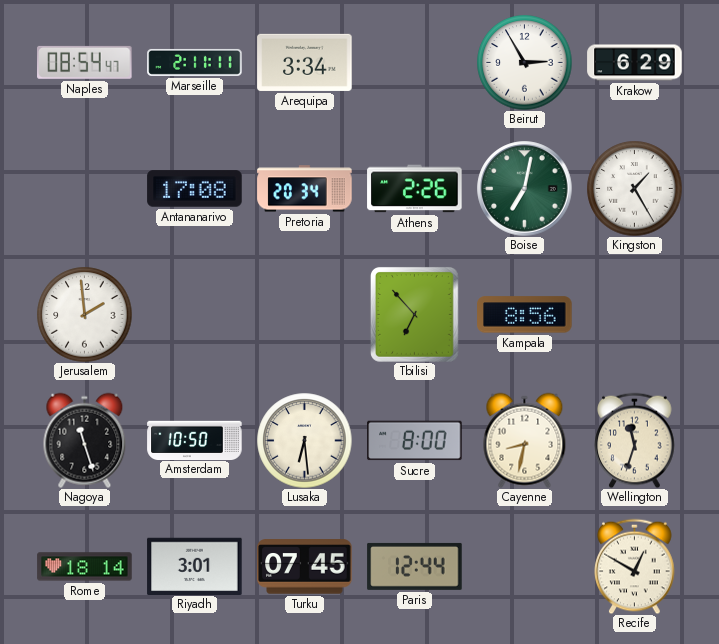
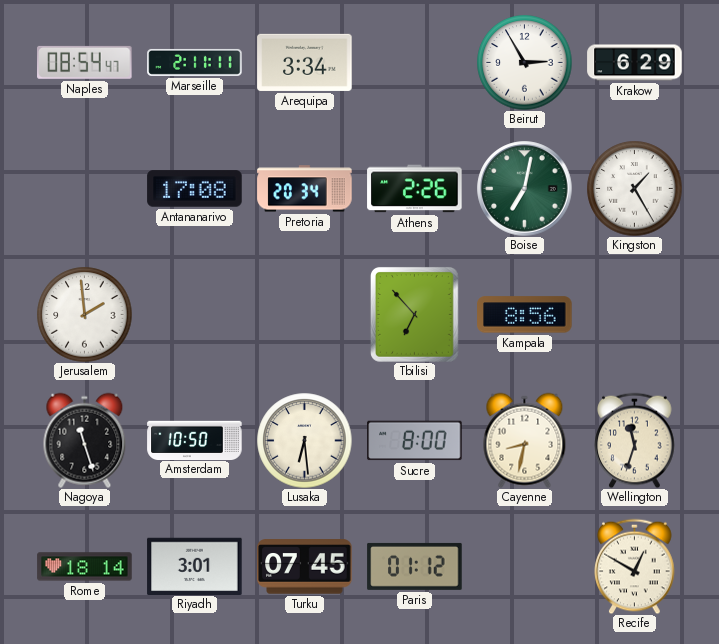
Paris: 12:44 -> 01:12
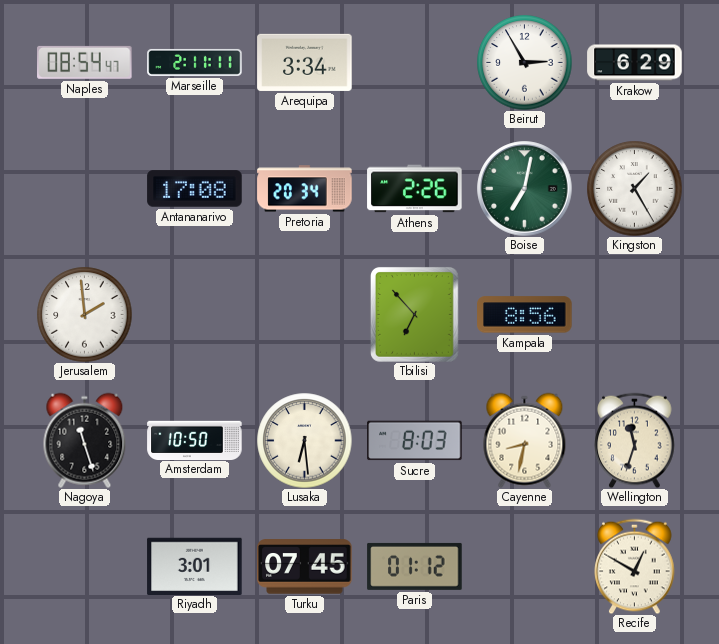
Sucre: 8:00 -> 8:03
Rome: 18:14 -> none
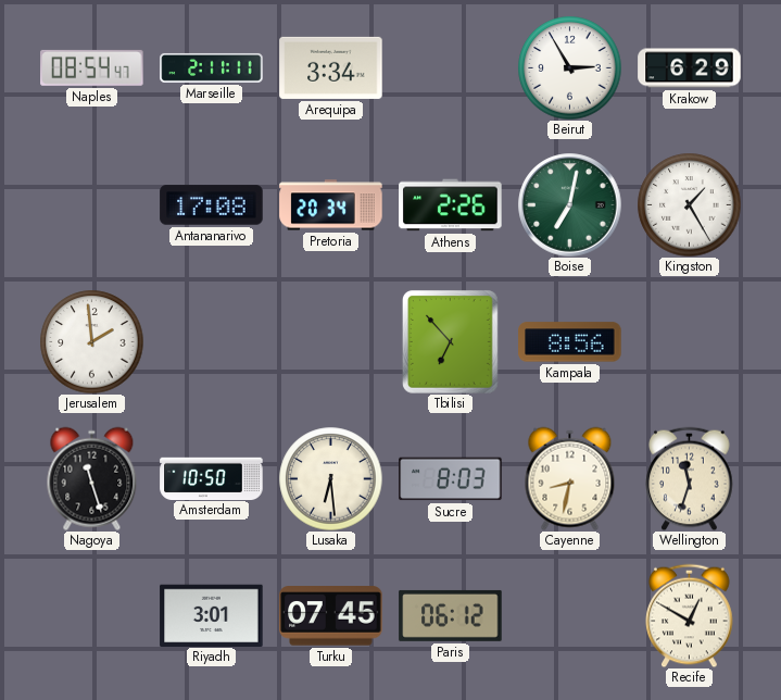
Paris: 01:12 -> 06:12
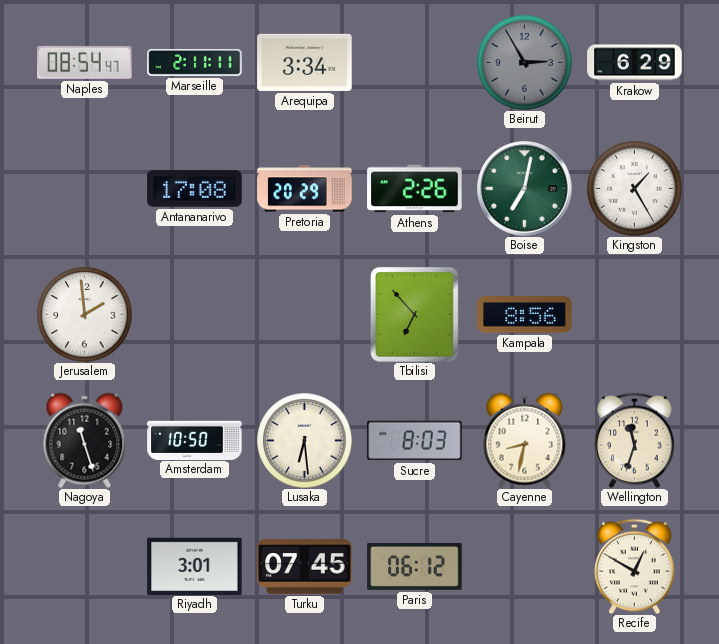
Beirut dial: white -> grey
Pretoria: 20:34 -> 20:29
